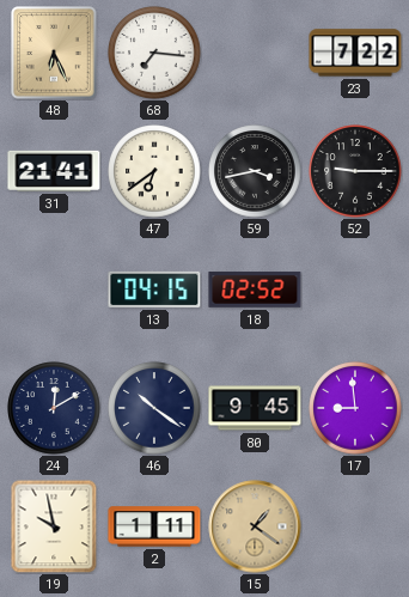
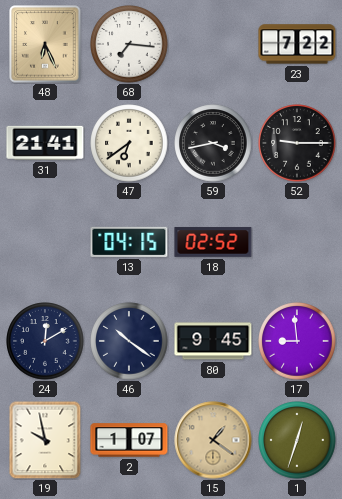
2: 1:11 -> 1:07
1: none -> 12:33
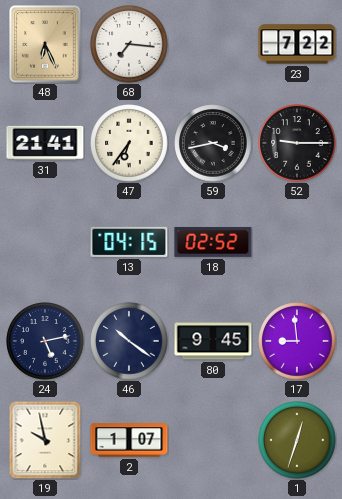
47: 6:39 -> 6:36
24: 12:10 -> 5:13
15: 1:21 -> none
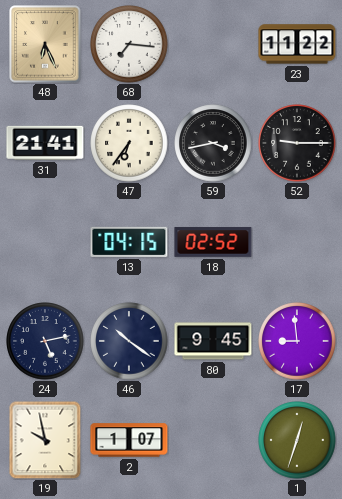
23: 7:22 -> 11:22
